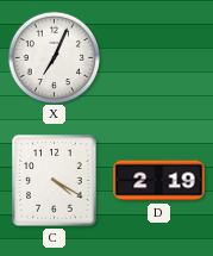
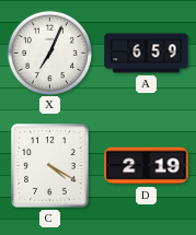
A: none -> 6:59
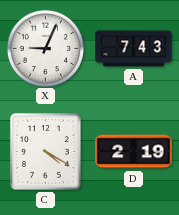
X: 7:04 -> 9:04
A: 6:59 -> 7:43
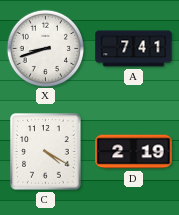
X: 9:04 -> 8:42
A: 7:43 -> 7:41
